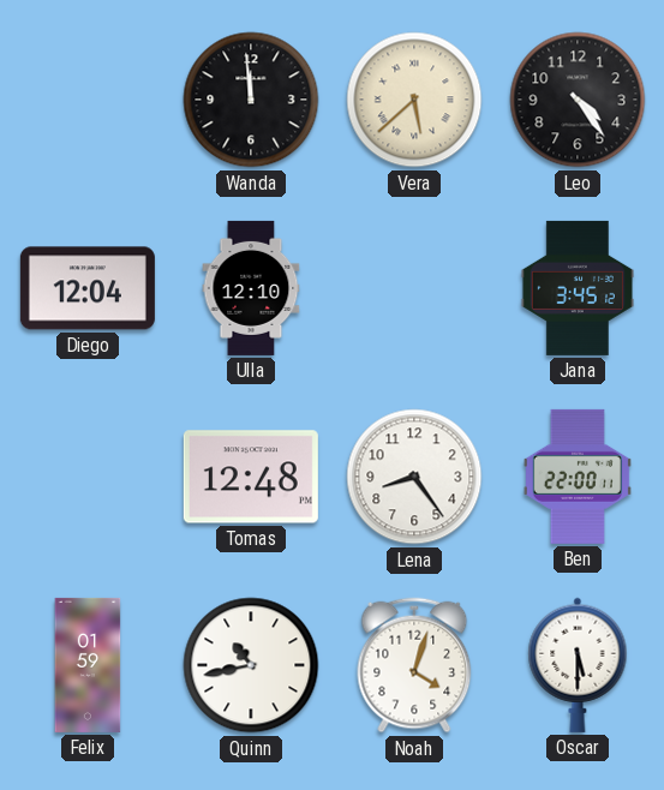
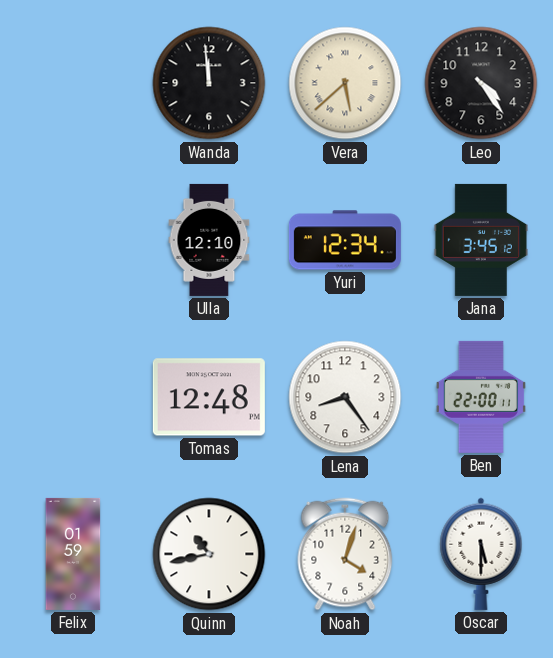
Diego: 12:04 -> none
Yuri: none -> 12:34
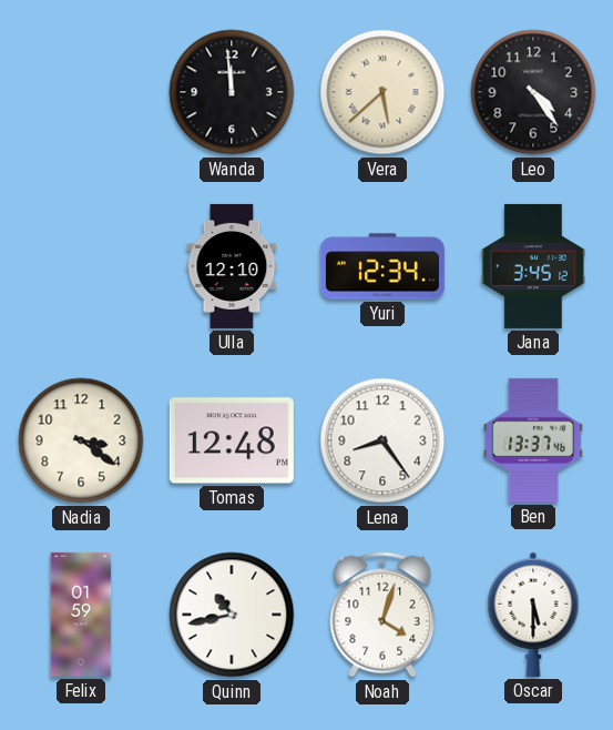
Nadia: none -> 3:21
Ben: 22:00 -> 13:37
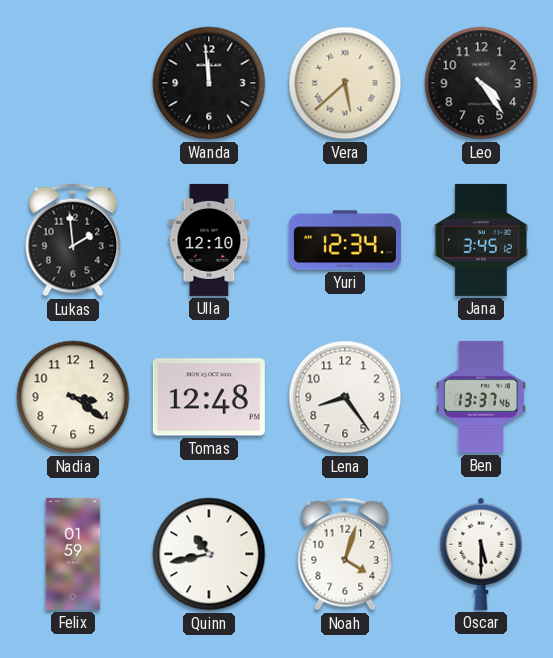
Lukas: none -> 1:59
